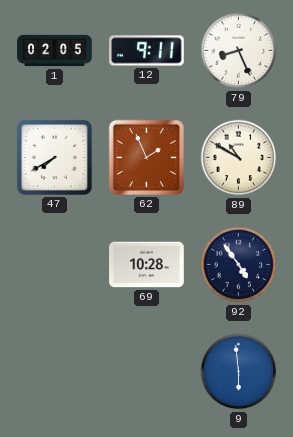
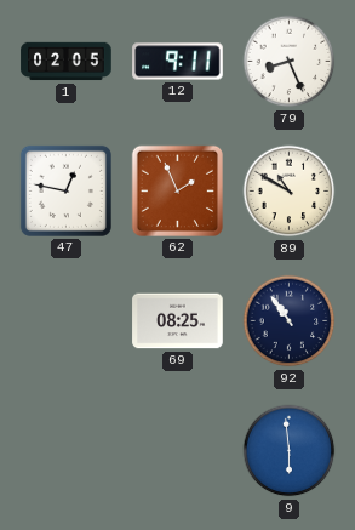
47: 7:40 -> 12:47
69: 10:28 -> 08:25
92: 4:54 -> 10:54
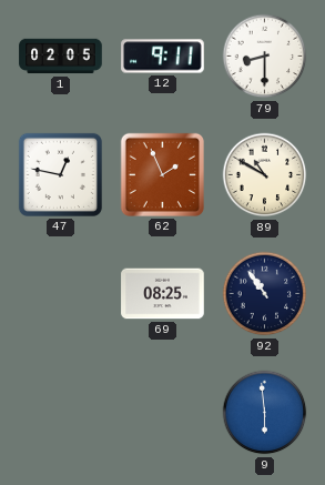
79: 8:26 -> 8:30
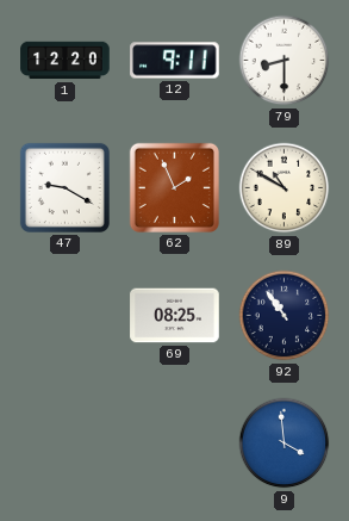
1: 02:05 -> 12:20
47: 12:47 -> 9:20
9: 5:59 -> 3:59
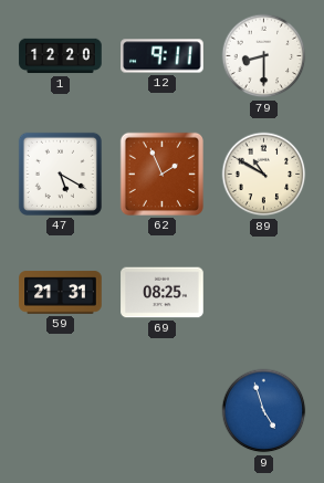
47: 9:20 -> 5:20
59: none -> 21:31
92: 10:54 -> none
9: 3:59 -> 4:57
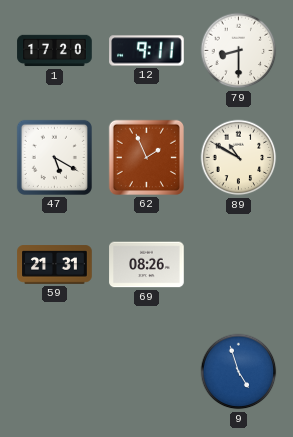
1: 12:20 -> 17:20
69: 08:25 -> 08:26
